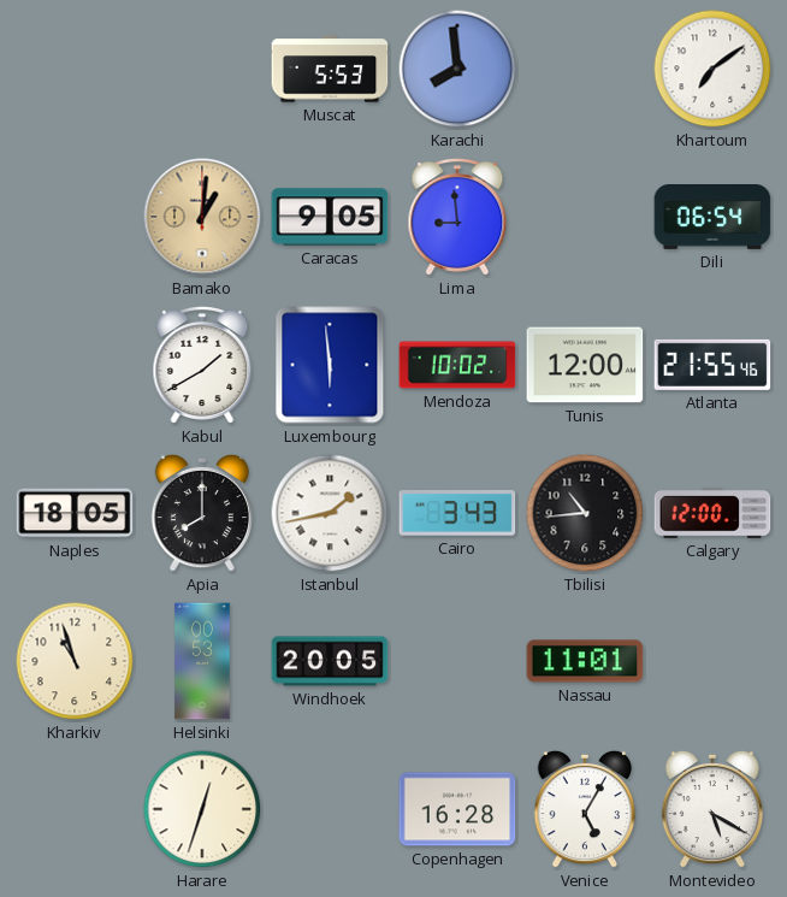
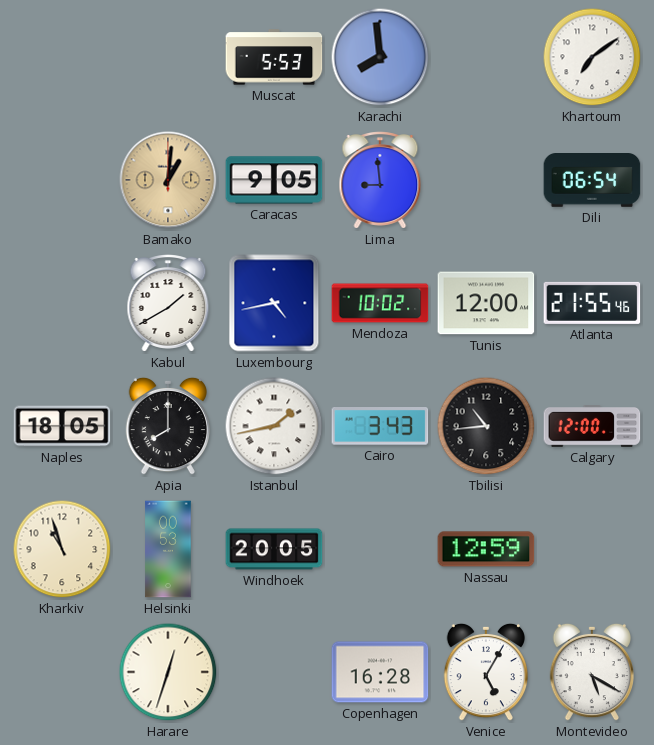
Luxembourg: 5:59 -> 4:43
Nassau: 11:01 -> 12:59
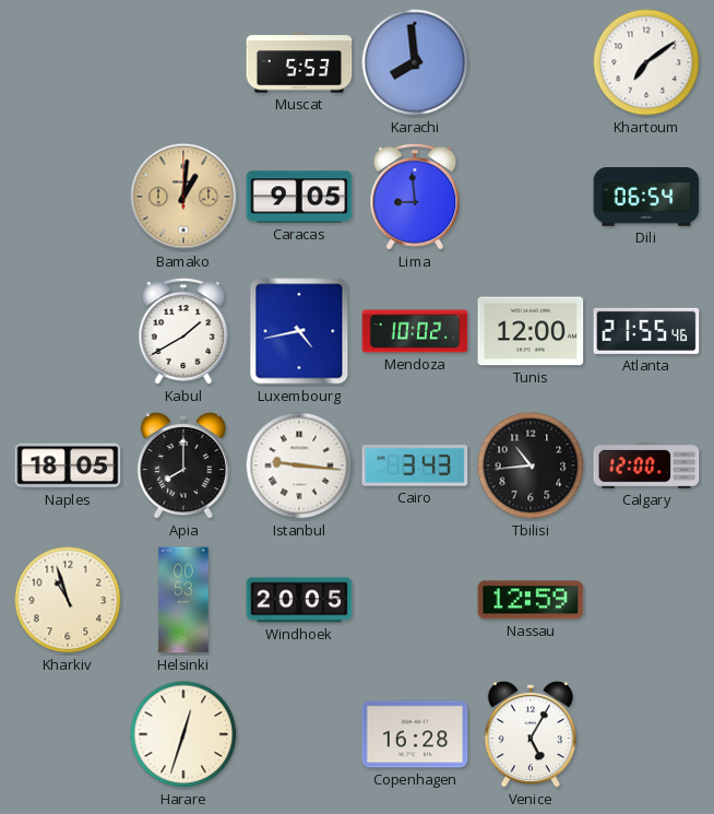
Istanbul: 1:43 -> 9:16
Montevideo: 5:20 -> none
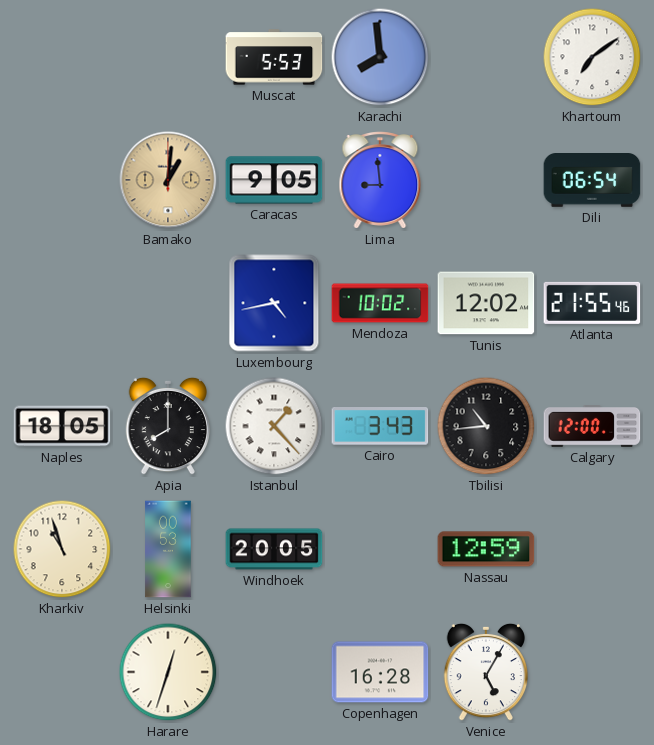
Kabul: 1:40 -> none
Tunis: 12:00 -> 12:02
Istanbul: 9:16 -> 1:23
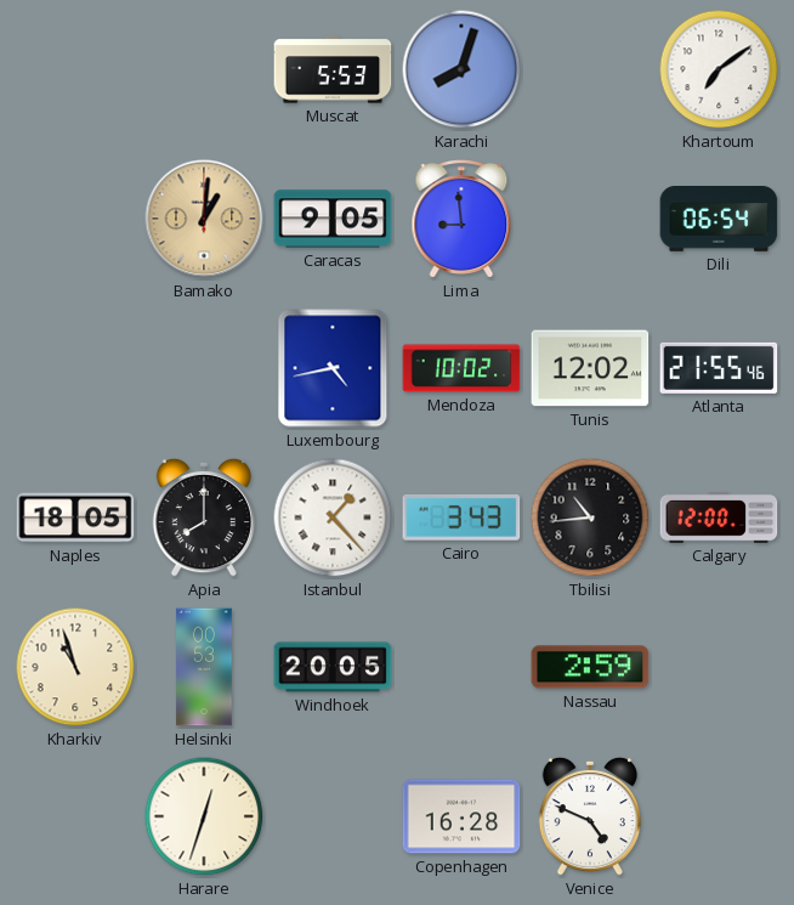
Karachi: 7:59 -> 8:03
Nassau: 12:59 -> 2:59
Venice: 5:05 -> 4:49
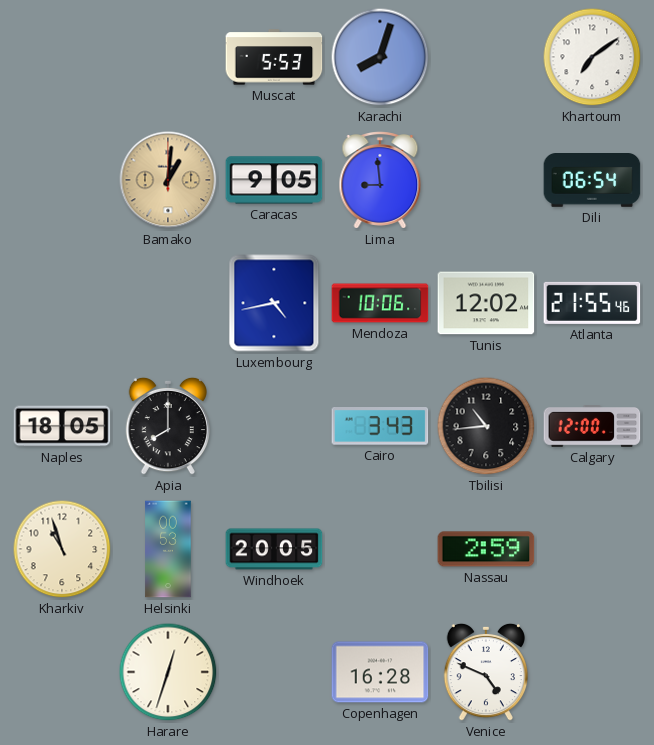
Mendoza: 10:02 -> 10:06
Istanbul: 1:23 -> none
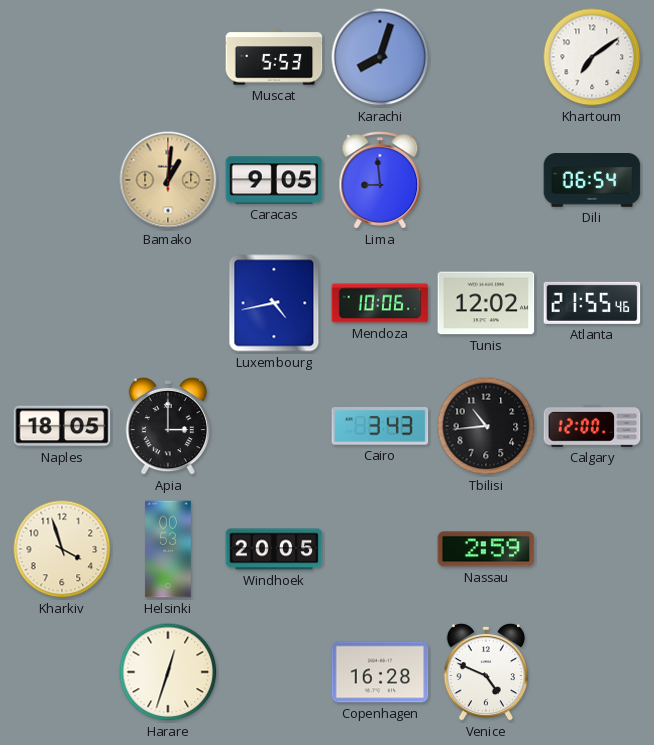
Apia: 8:00 -> 3:00
Kharkiv: 10:57 -> 3:57
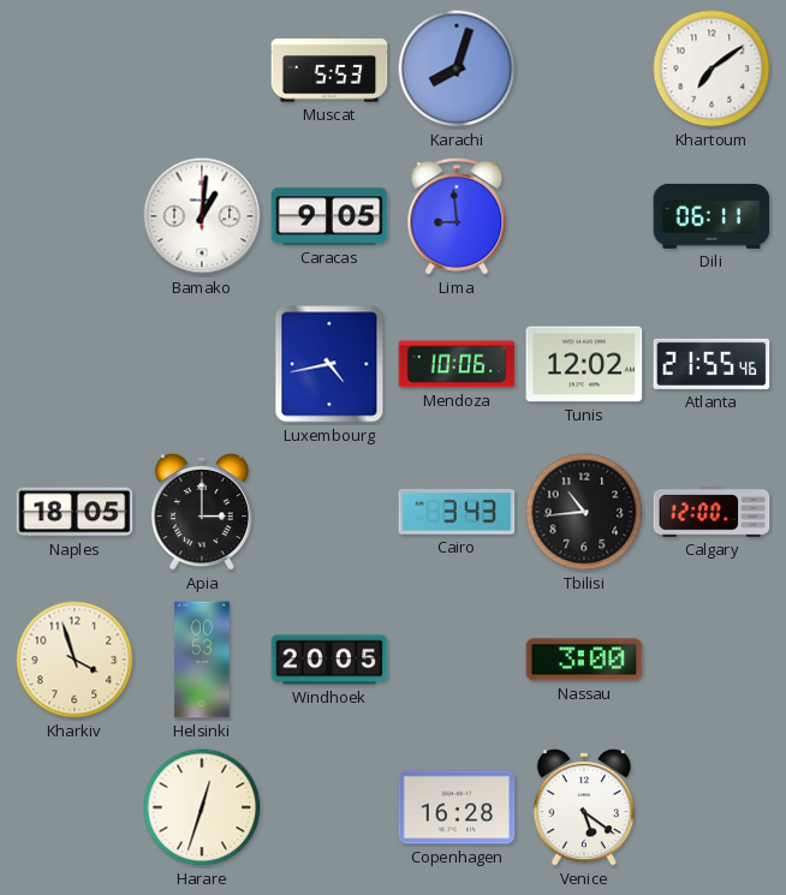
Bamako dial: champagne -> white
Dili: 06:54 -> 06:11
Nassau: 2:59 -> 3:00
Venice: 4:49 -> 5:21
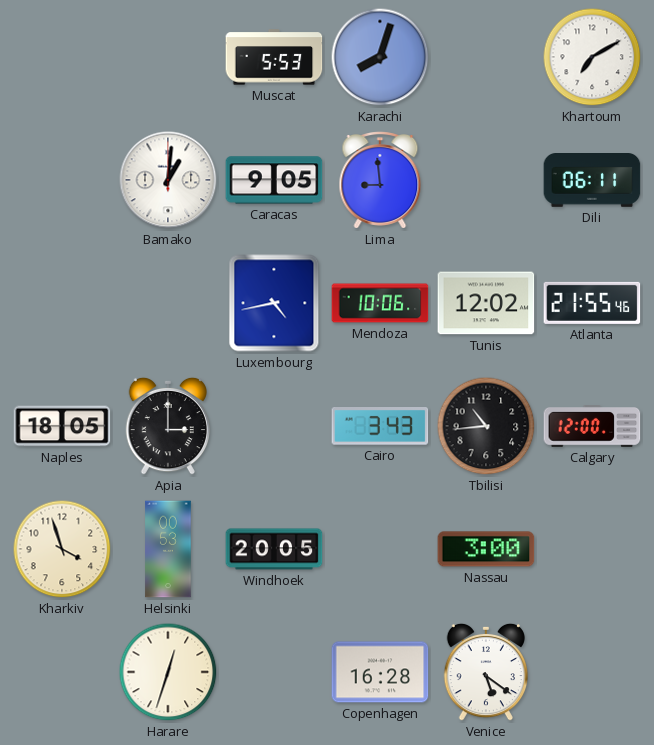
Khartoum: 7:09 -> 7:10
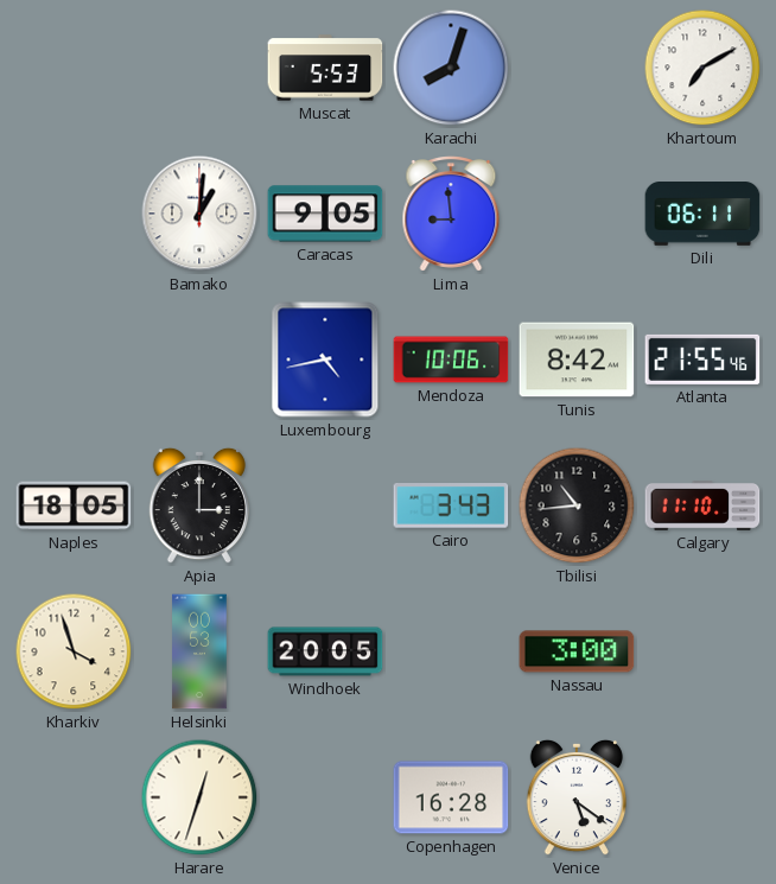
Tunis: 12:02 -> 8:42
Calgary: 12:00 -> 11:10
